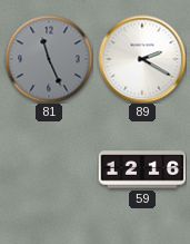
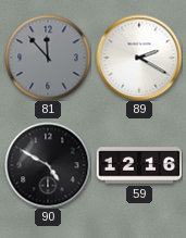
81: 11:26 -> 11:53
90: none -> 4:50
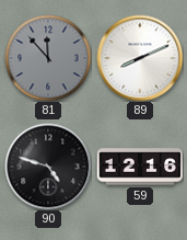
89: 2:20 -> 8:11
90: 4:50 -> 4:48
